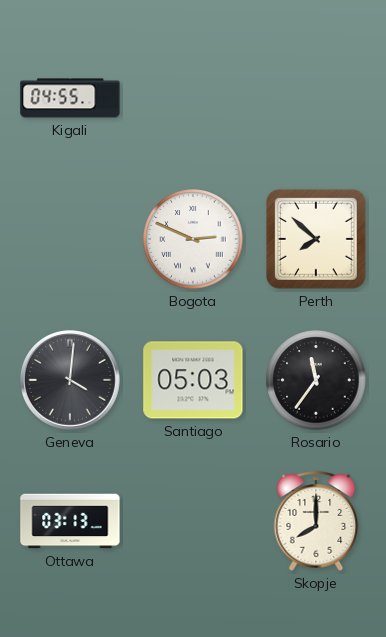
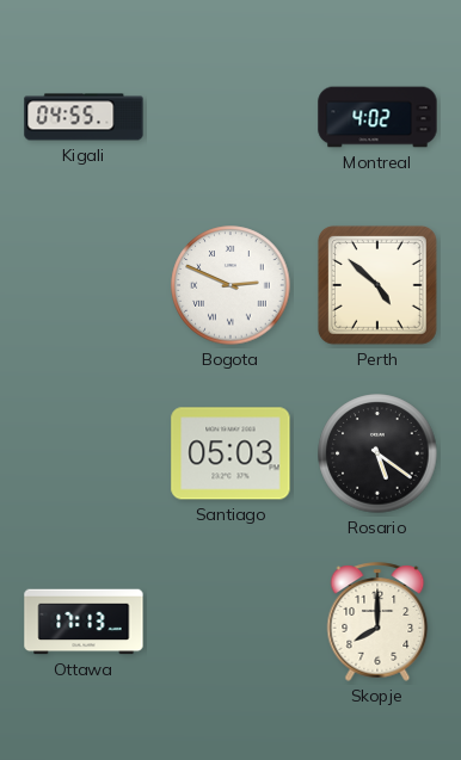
Montreal: none -> 4:02
Perth: 7:52 -> 4:52
Geneva: 4:01 -> none
Rosario: 11:36 -> 5:21
Ottawa: 03:13 -> 17:13
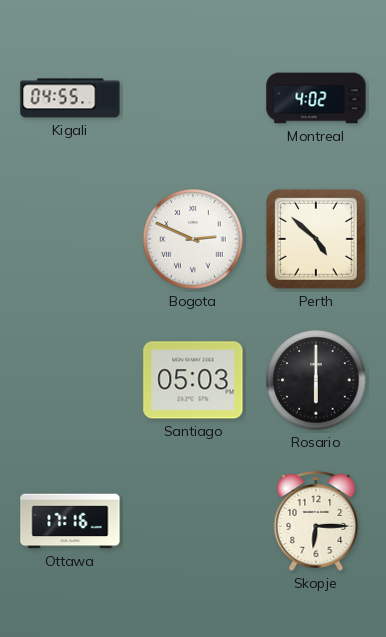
Rosario: 5:21 -> 6:00
Ottawa: 17:13 -> 17:16
Skopje: 8:00 -> 6:15
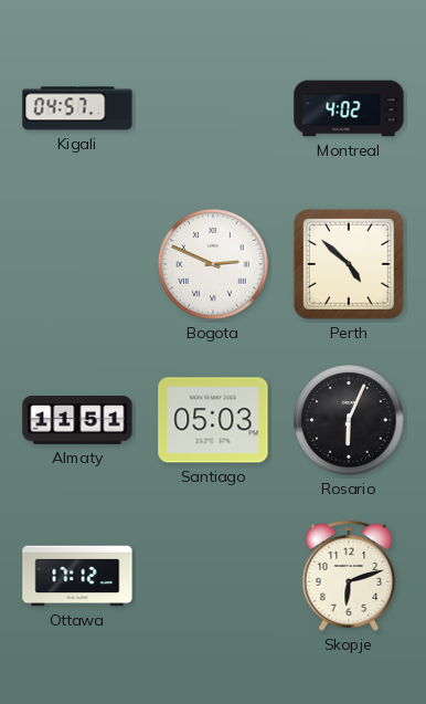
Kigali: 04:55 -> 04:57
Almaty: none -> 11:51
Rosario: 6:00 -> 6:04
Ottawa: 17:16 -> 17:12
Skopje: 6:15 -> 6:12
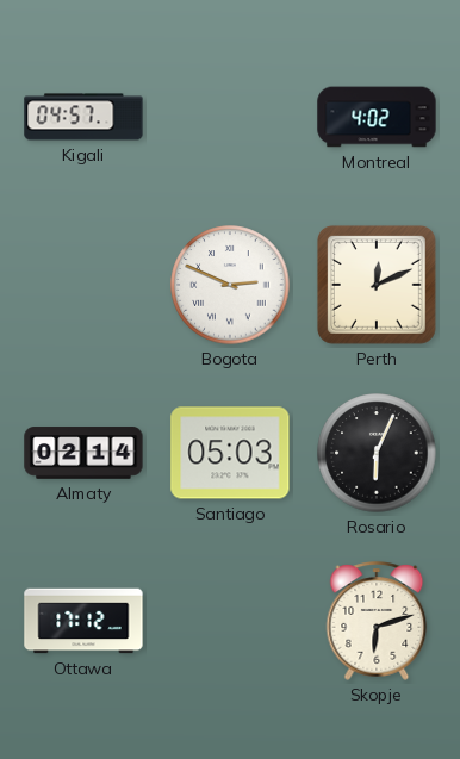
Perth: 4:52 -> 12:11
Almaty: 11:51 -> 02:14
